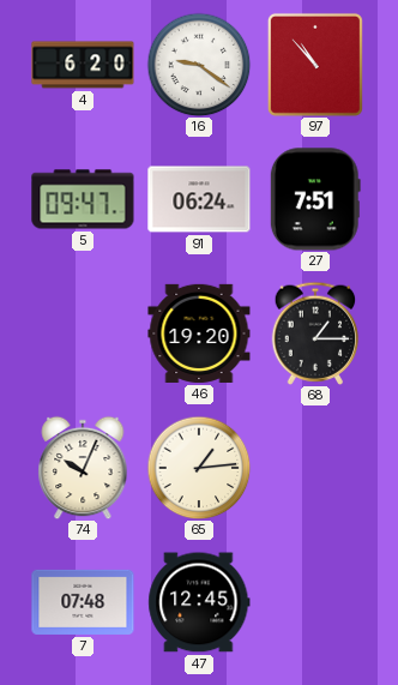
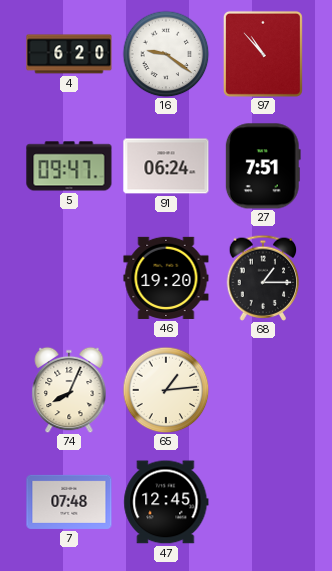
74: 10:04 -> 8:04
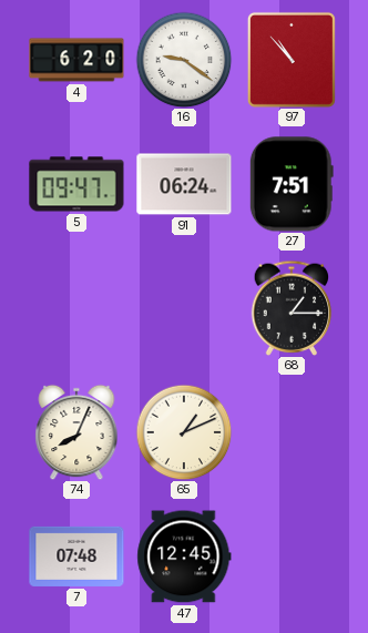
46: 19:20 -> none
65: 1:14 -> 1:11
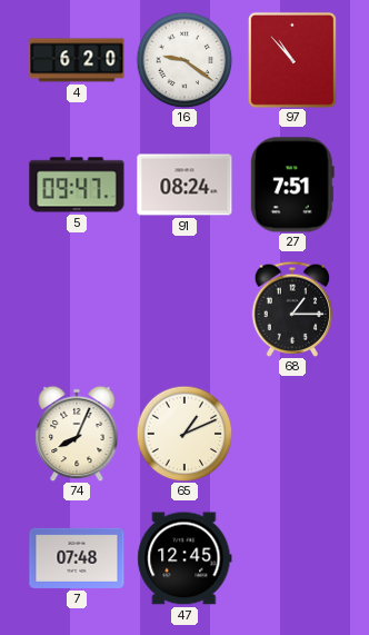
91: 06:24 -> 08:24
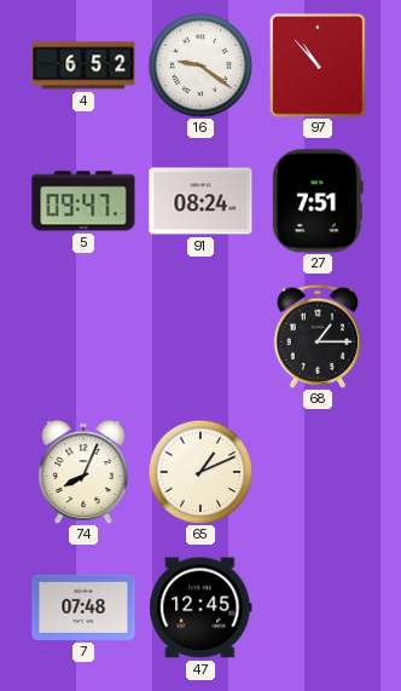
4: 6:20 -> 6:52
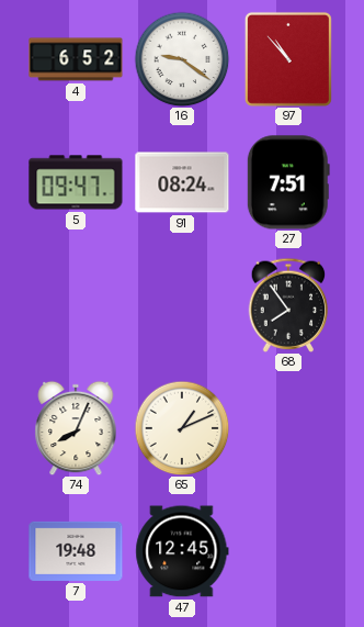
68: 1:15 -> 7:54
7: 07:48 -> 19:48
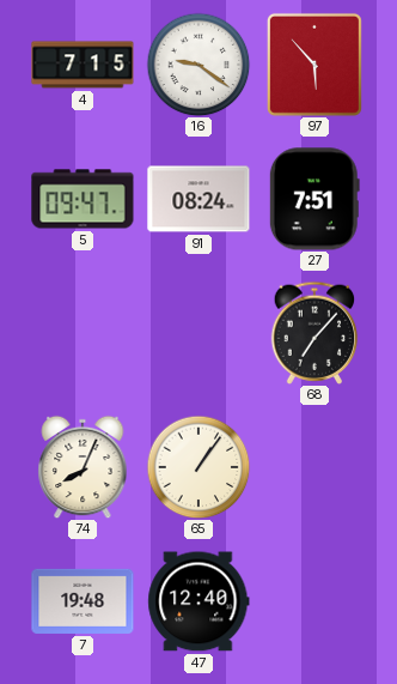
4: 6:52 -> 7:15
97: 10:53 -> 5:53
68: 7:54 -> 7:07
65: 1:11 -> 1:06
47: 12:45 -> 12:40
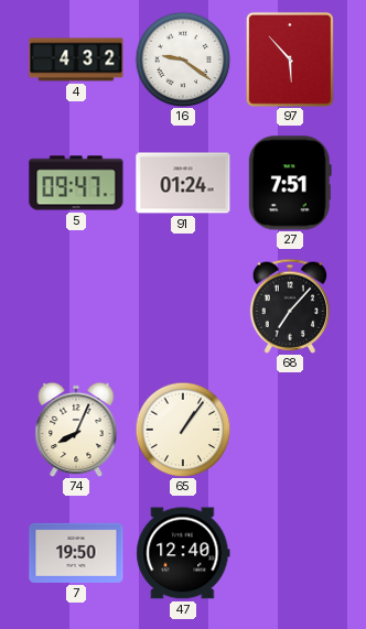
4: 7:15 -> 4:32
91: 08:24 -> 01:24
7: 19:48 -> 19:50
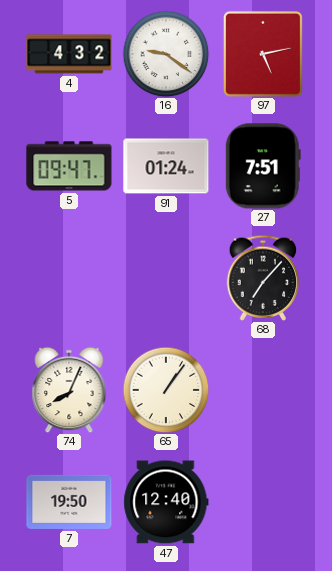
97: 5:53 -> 5:13
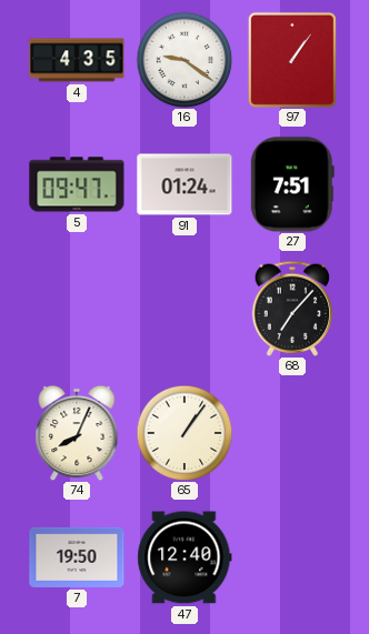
4: 4:32 -> 4:35
97: 5:13 -> 1:06
